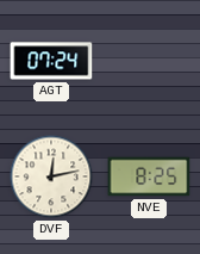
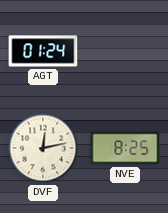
AGT: 07:24 -> 01:24
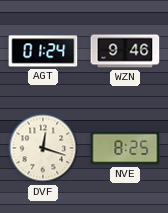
WZN: none -> 9:46
DVF: 12:13 -> 12:18
